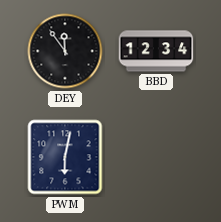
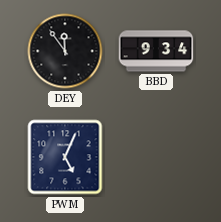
BBD: 12:34 -> 9:34
PWM: 6:02 -> 5:04
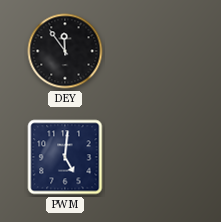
BBD: 9:34 -> none
PWM: 5:04 -> 5:01
